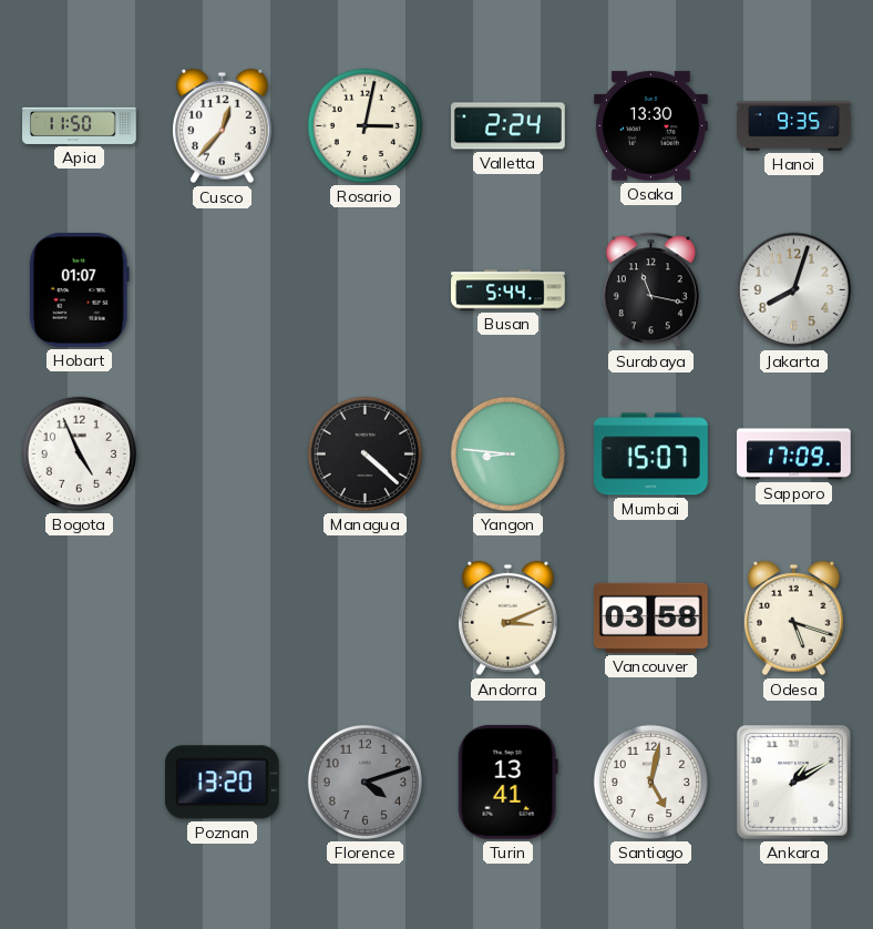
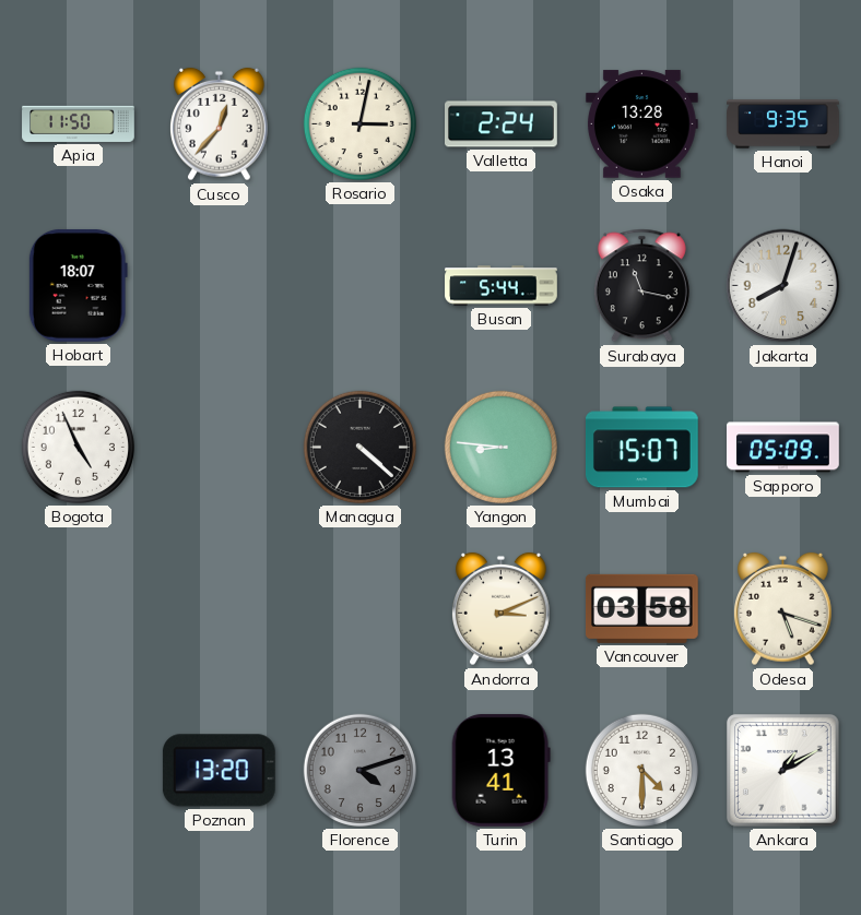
Osaka: 13:30 -> 13:28
Hobart: 01:07 -> 18:07
Sapporo: 17:09 -> 05:09
Santiago: 5:02 -> 4:30
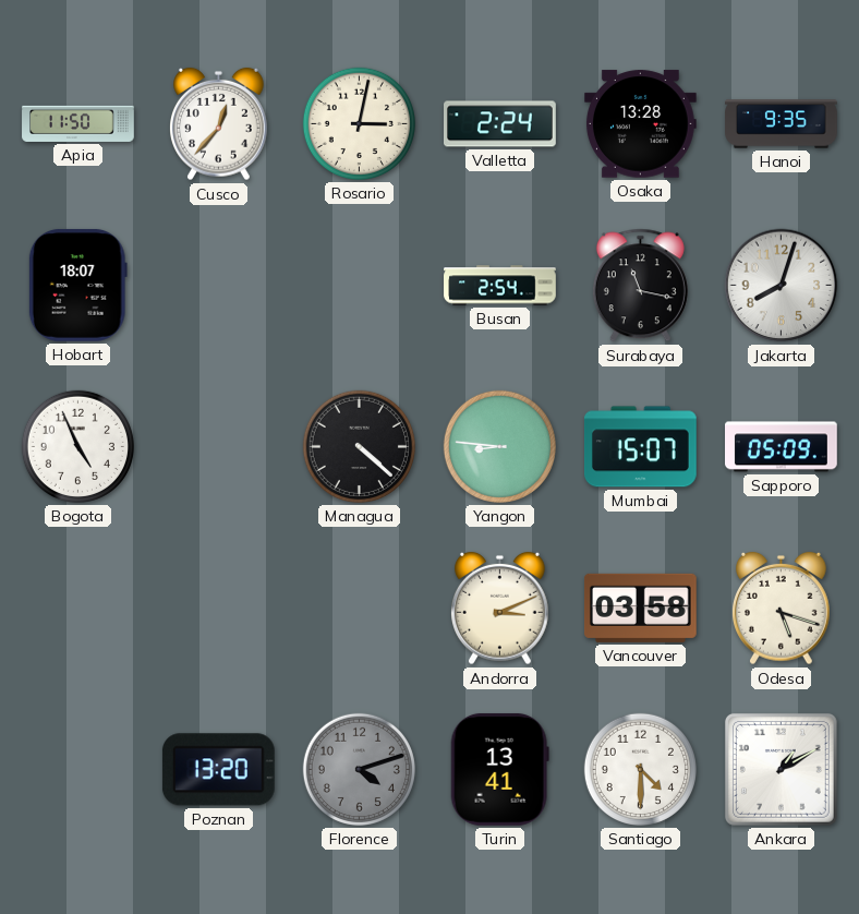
Busan: 5:44 -> 2:54
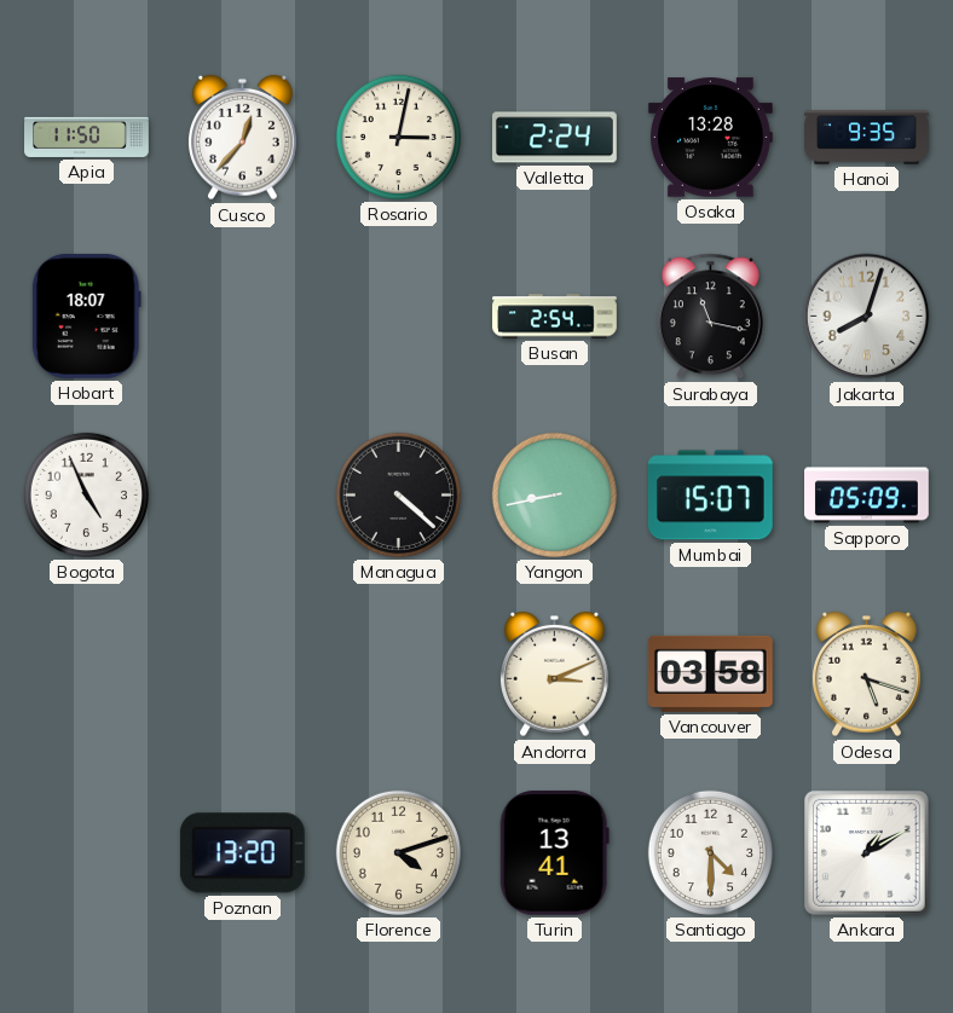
Yangon: 8:46 -> 8:43
Florence dial: grey -> cream
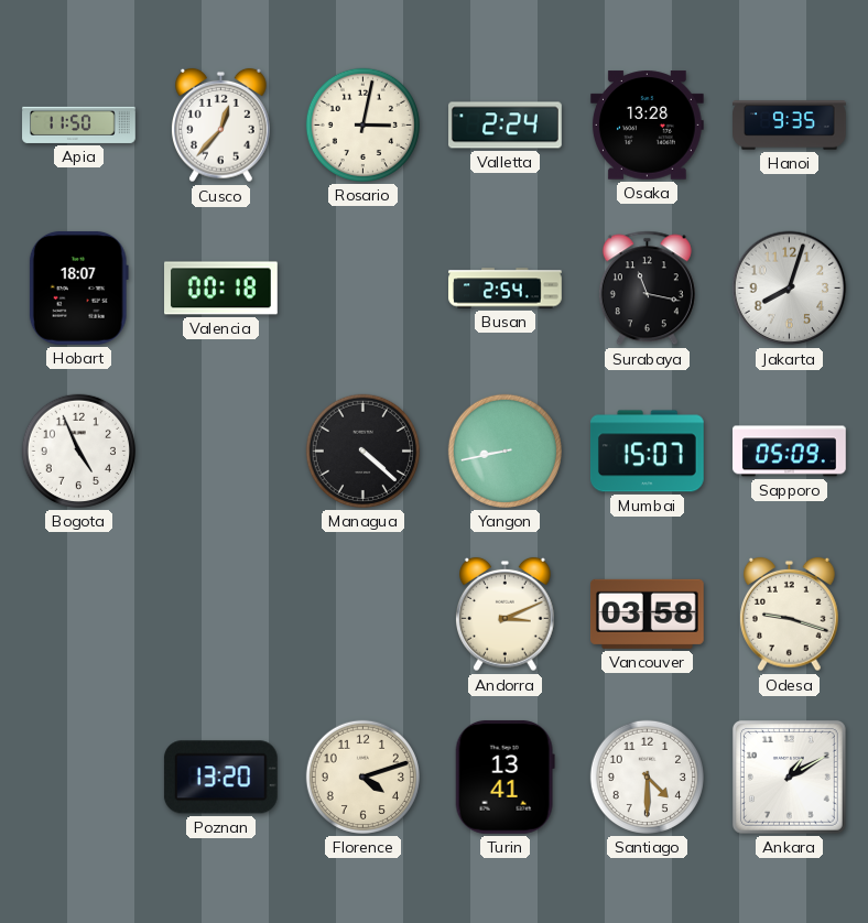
Valencia: none -> 00:18
Odesa: 5:18 -> 9:18
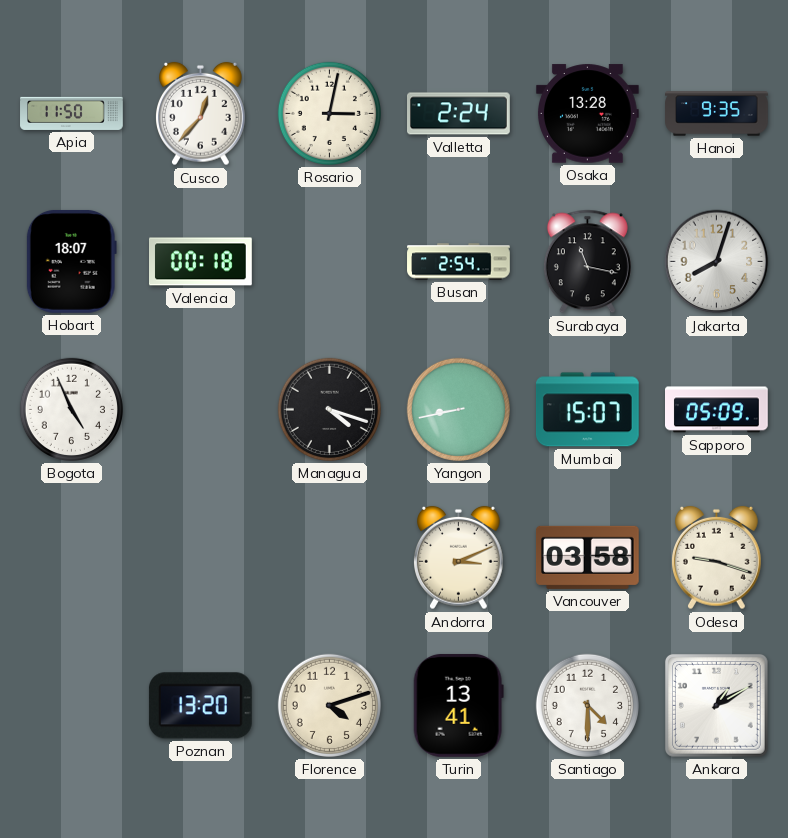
Managua: 4:22 -> 4:18
